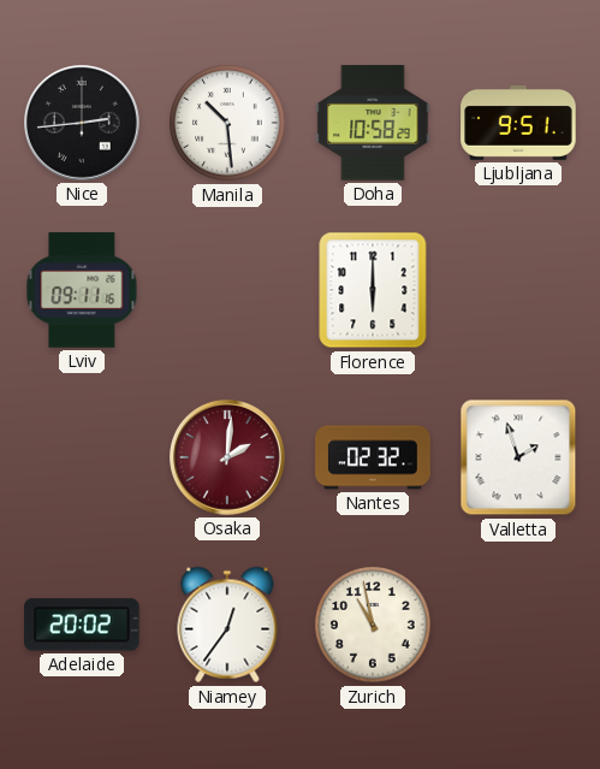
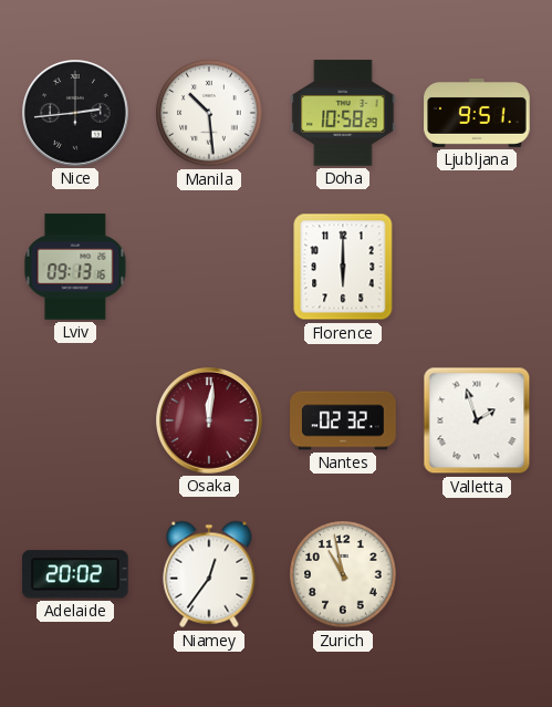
Lviv: 09:11 -> 09:13
Osaka: 2:01 -> 12:01
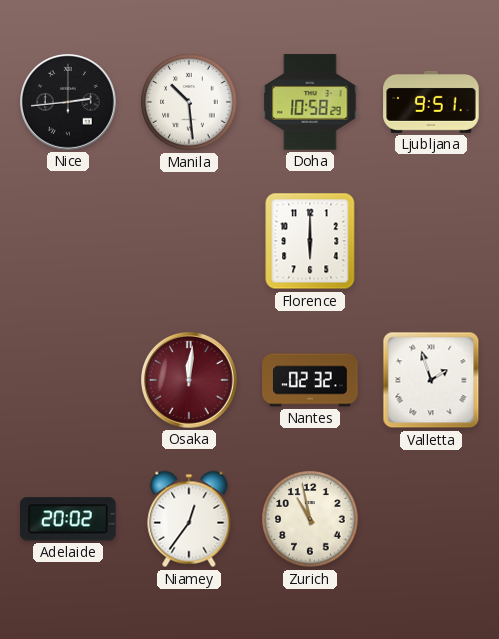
Lviv: 09:13 -> none
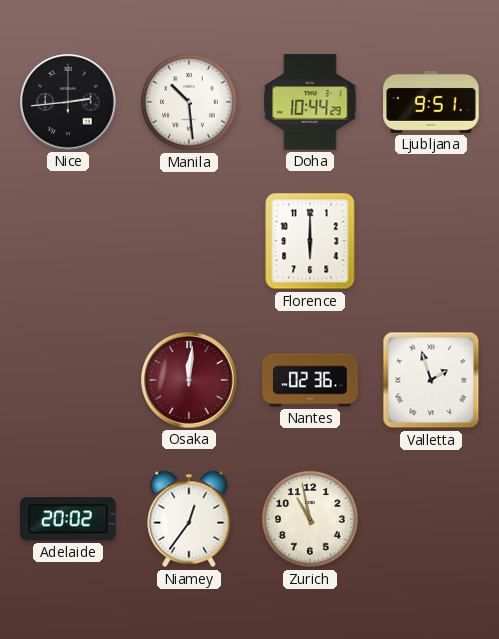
Doha: 10:58 -> 10:44
Nantes: 02:32 -> 02:36
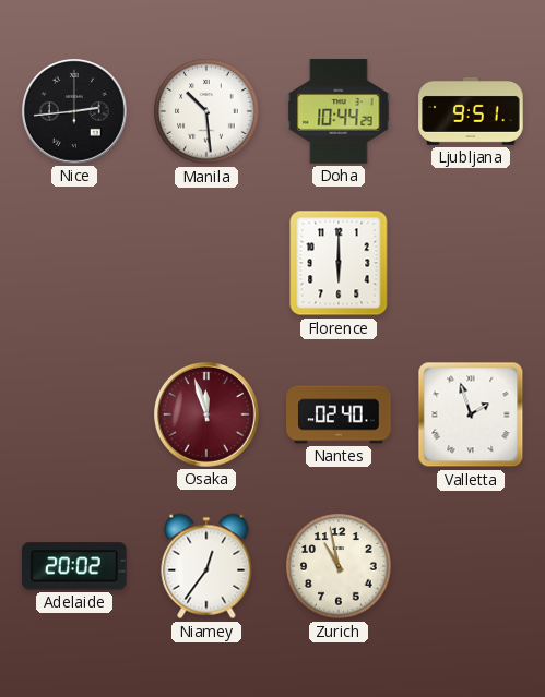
Osaka: 12:01 -> 11:57
Nantes: 02:36 -> 02:40
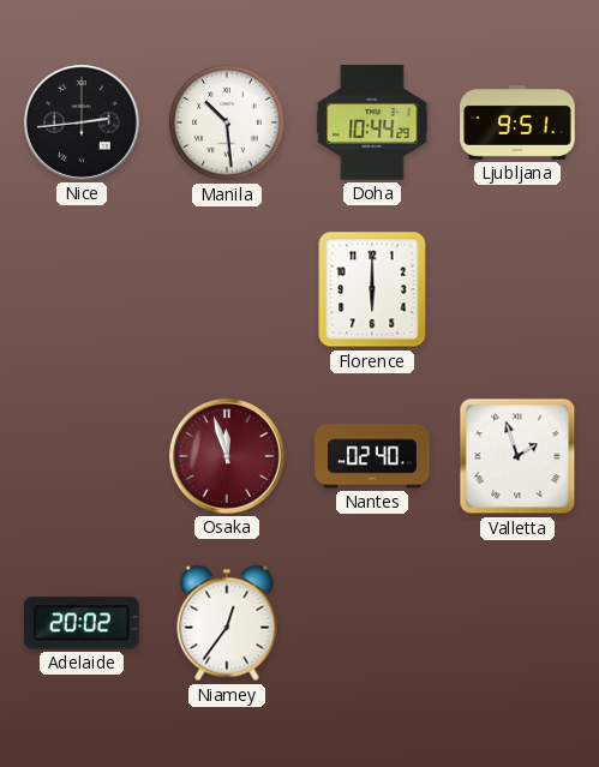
Zurich: 10:58 -> none
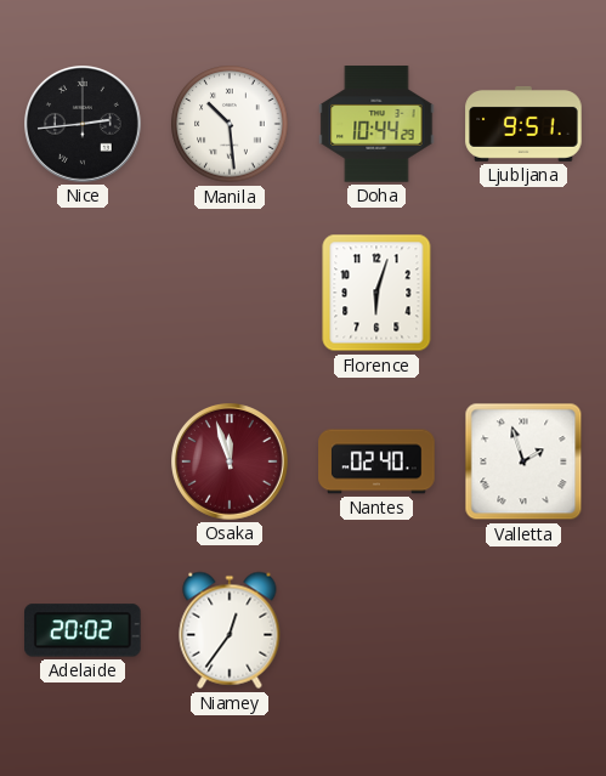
Florence: 6:00 -> 6:03
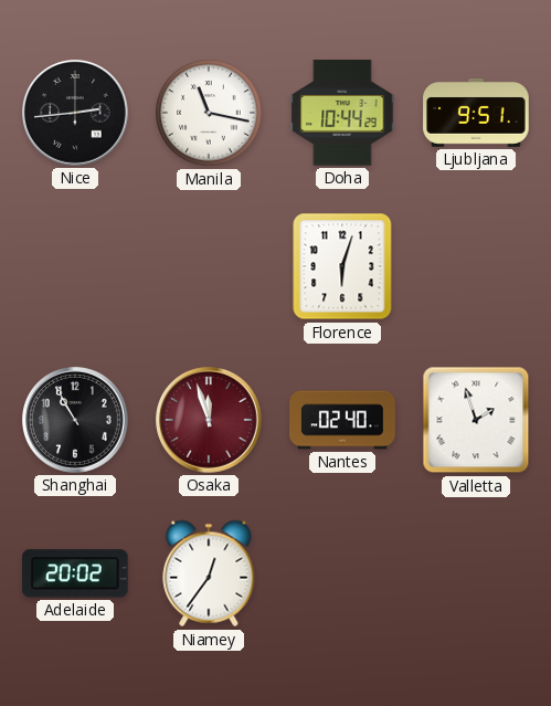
Manila: 10:29 -> 11:17
Shanghai: none -> 10:55
